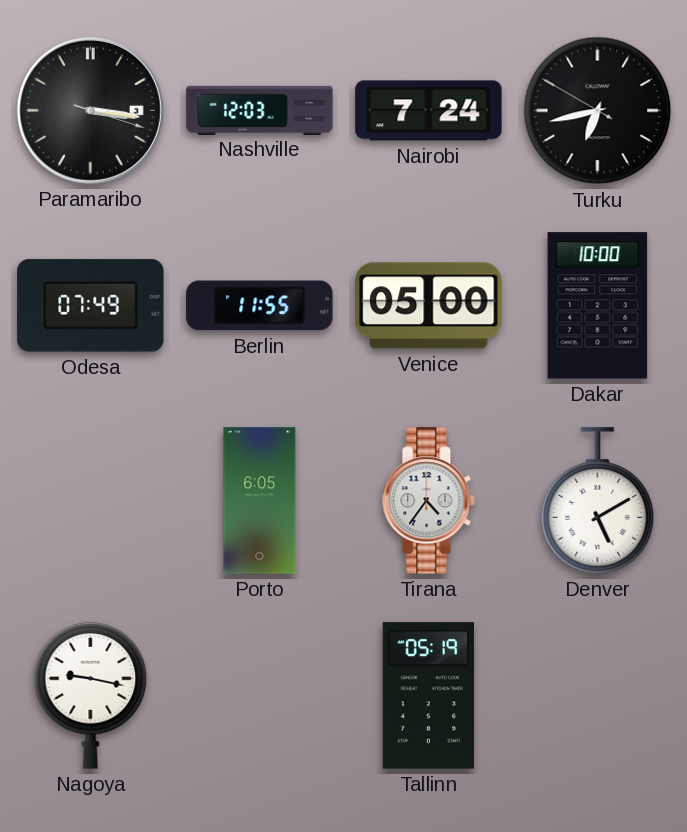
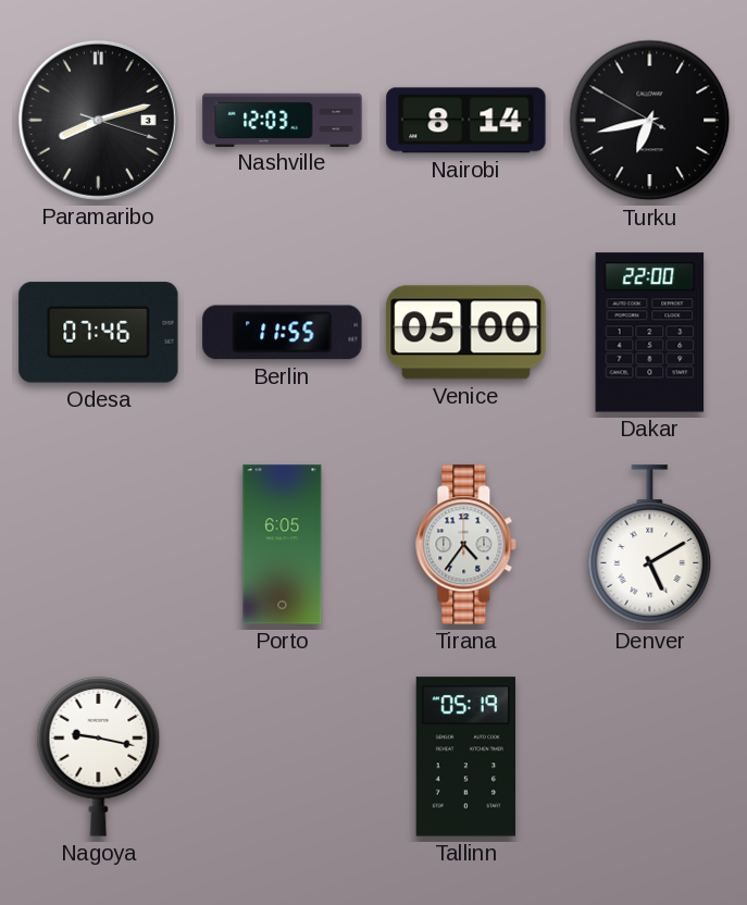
Paramaribo: 3:16 -> 8:12
Nairobi: 7:24 -> 8:14
Odesa: 07:49 -> 07:46
Dakar: 10:00 -> 22:00
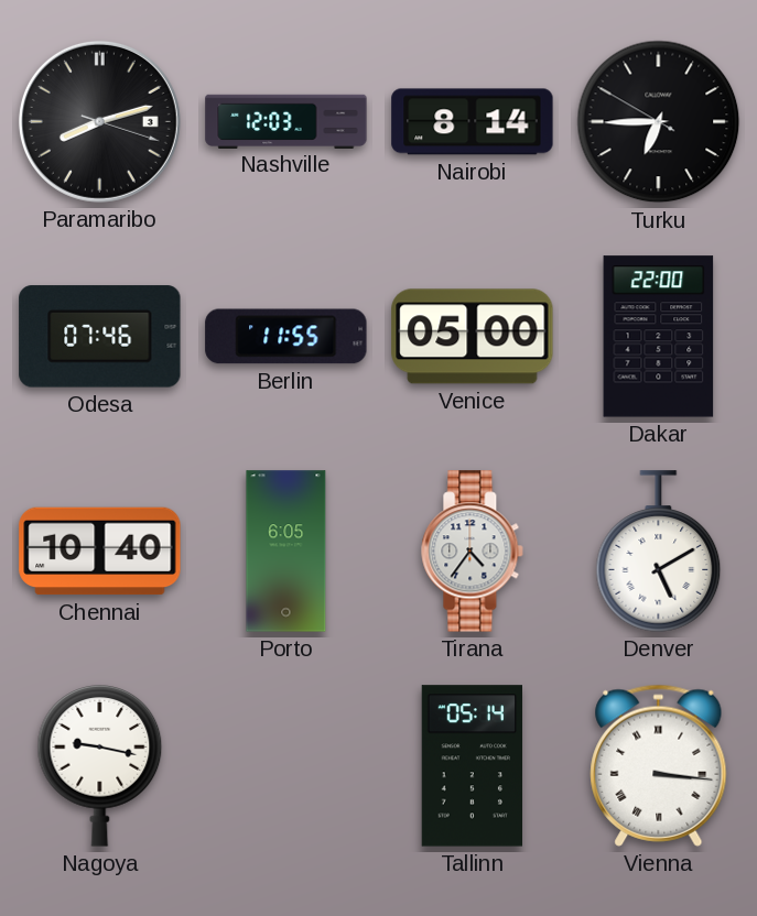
Turku: 6:42 -> 6:44
Chennai: none -> 10:40
Tallinn: 05:19 -> 05:14
Vienna: none -> 3:16
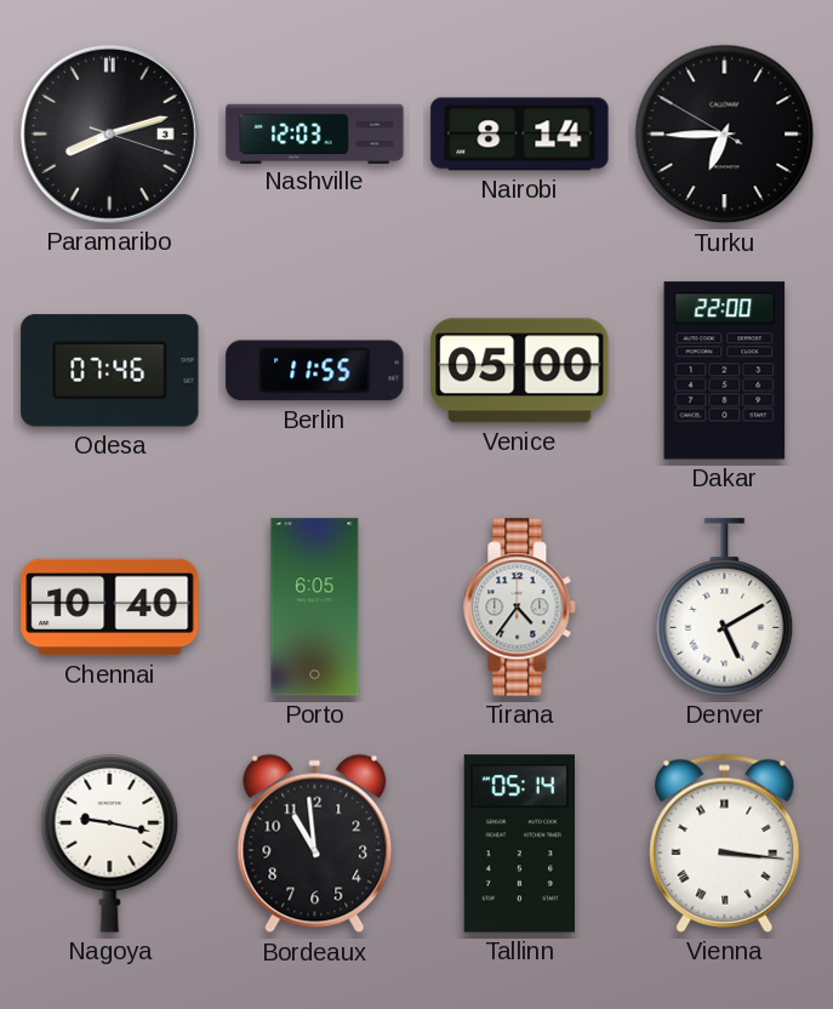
Bordeaux: none -> 10:59
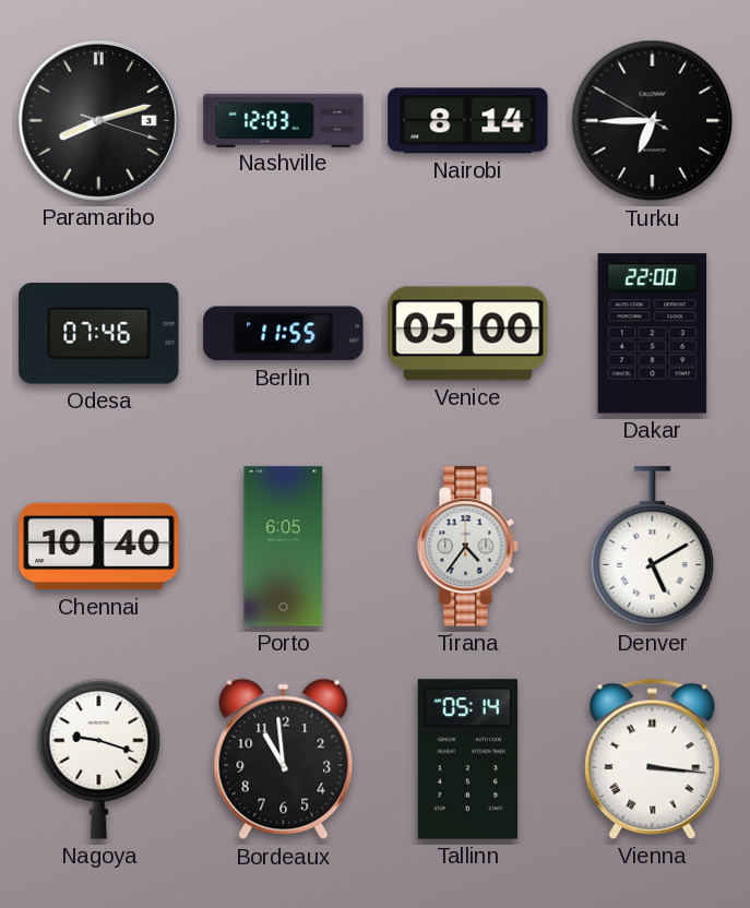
Nagoya: 9:17 -> 9:18
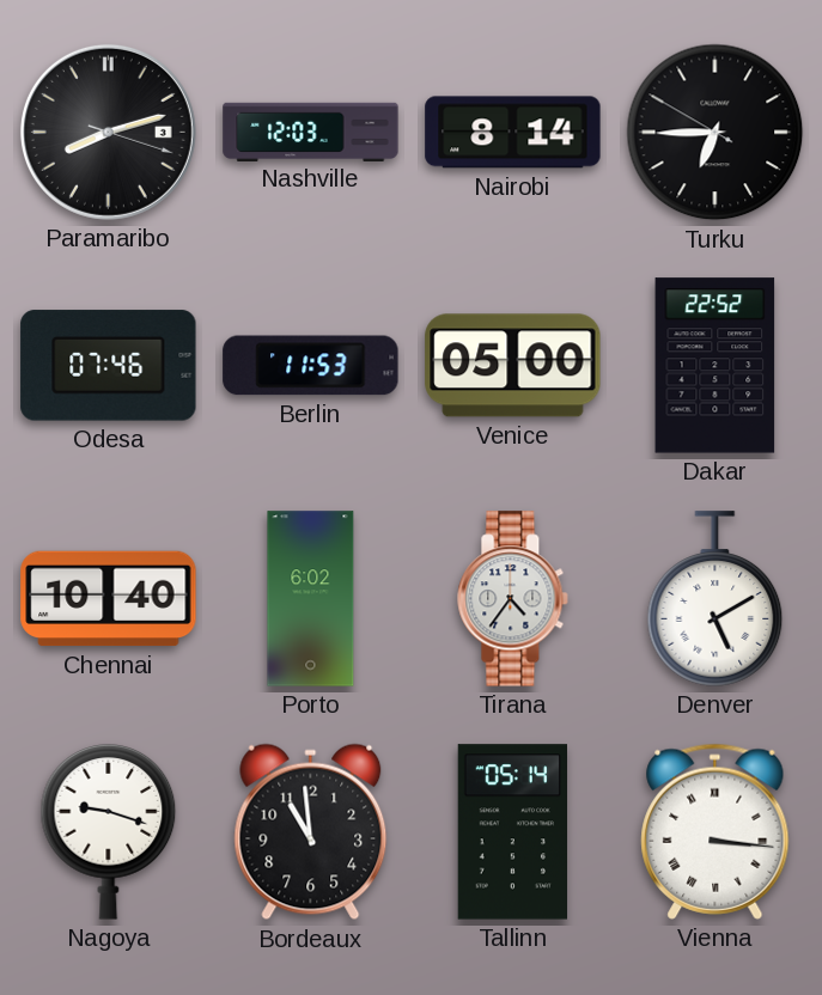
Berlin: 11:55 -> 11:53
Dakar: 22:00 -> 22:52
Porto: 6:05 -> 6:02
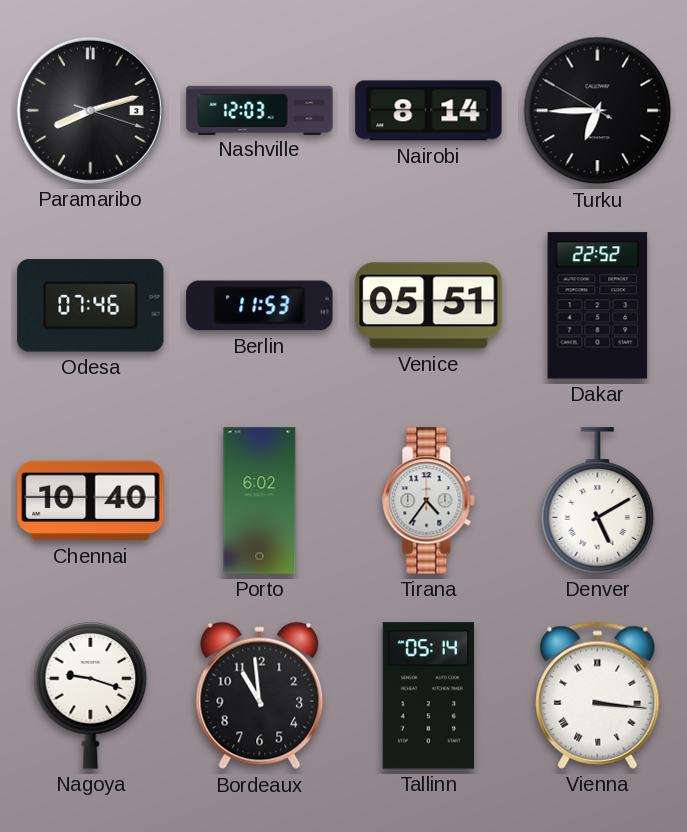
Venice: 05:00 -> 05:51
